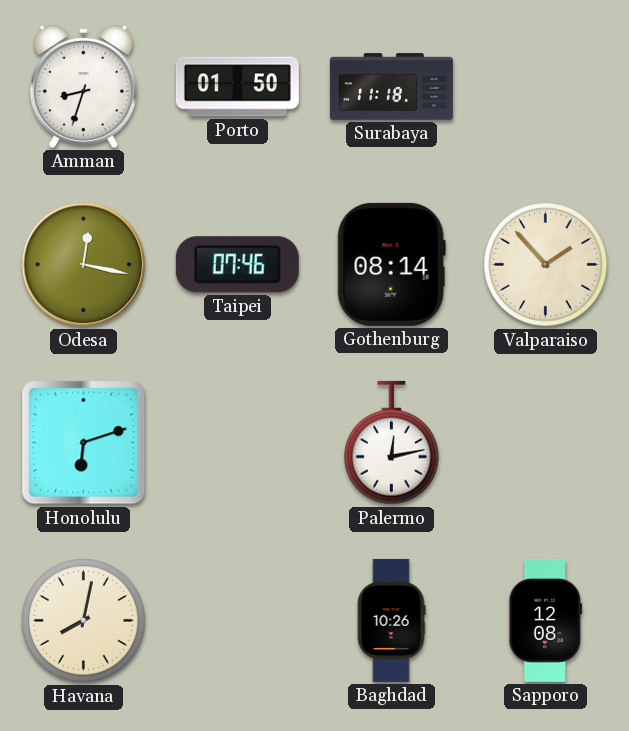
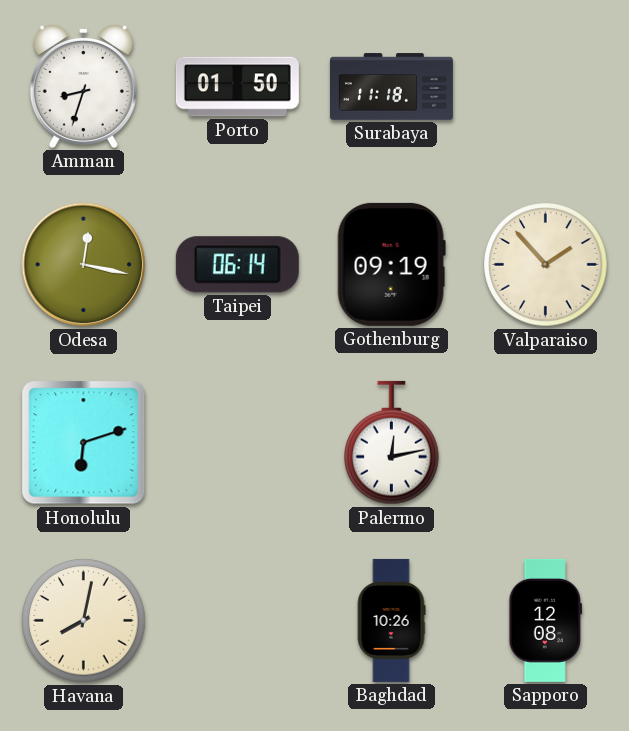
Taipei: 07:46 -> 06:14
Gothenburg: 08:14 -> 09:19
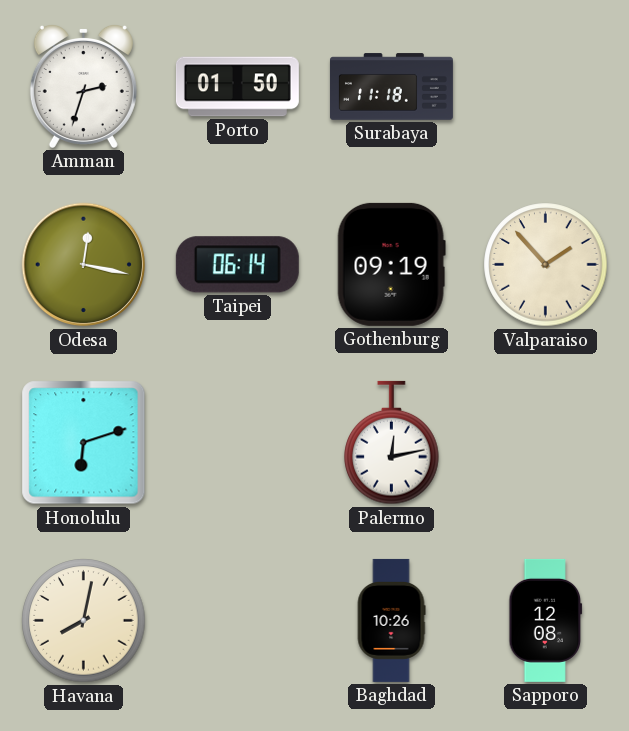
Amman: 8:33 -> 2:33
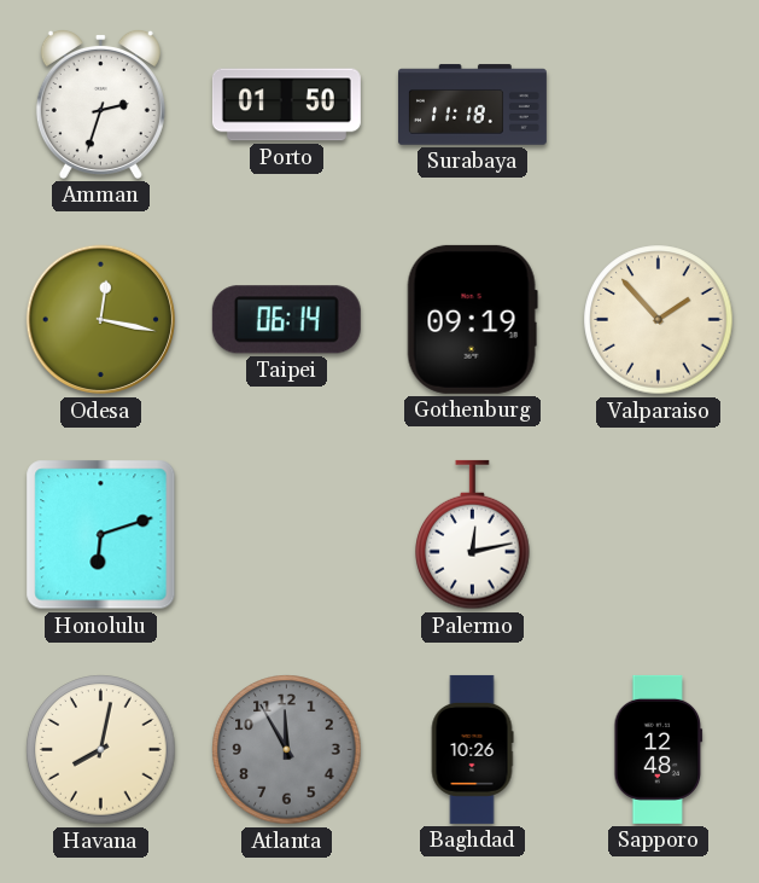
Atlanta: none -> 11:55
Sapporo: 12:08 -> 12:48
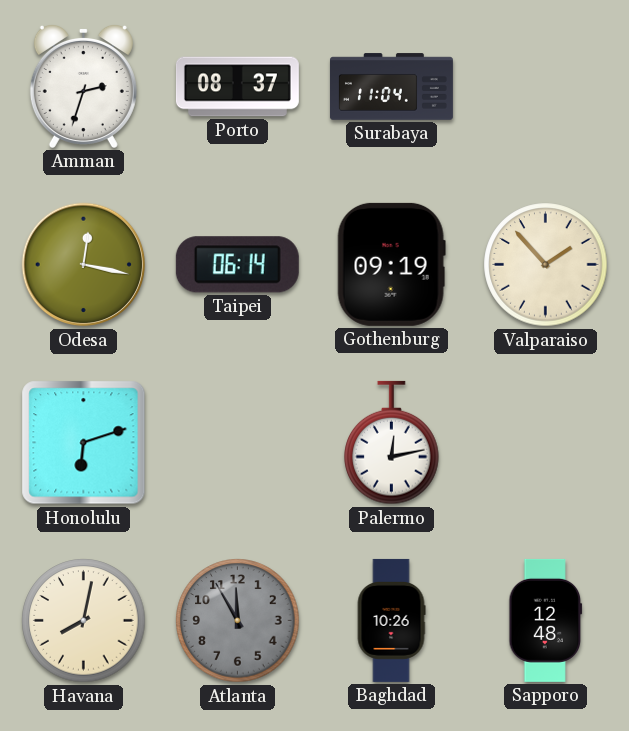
Porto: 01:50 -> 08:37
Surabaya: 11:18 -> 11:04
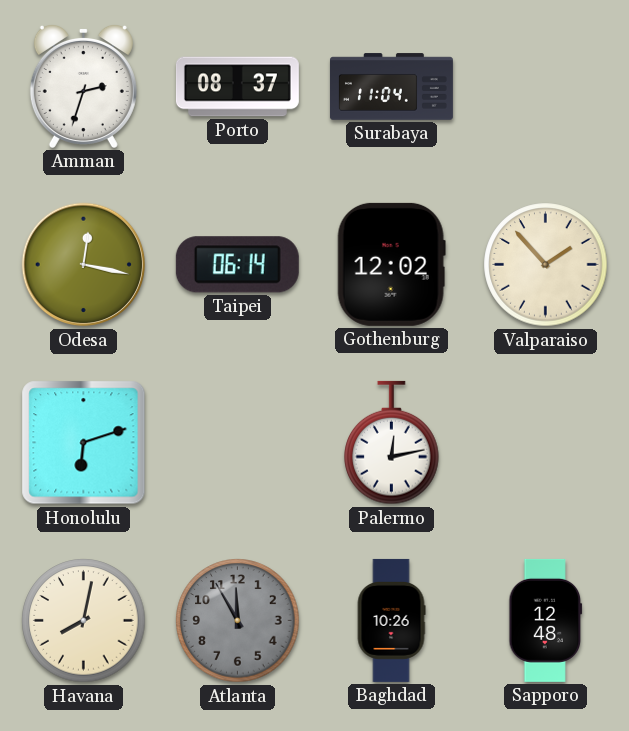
Gothenburg: 09:19 -> 12:02
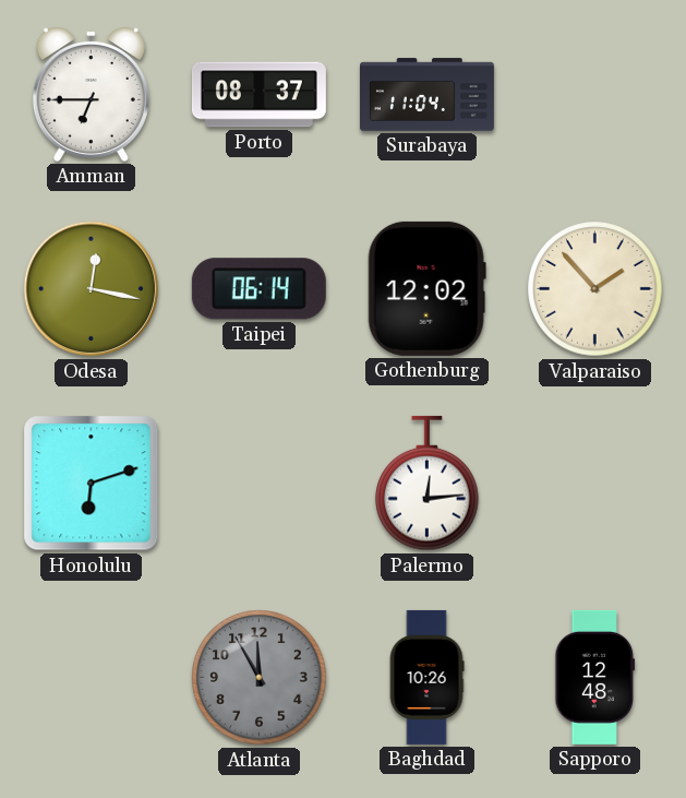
Amman: 2:33 -> 6:45
Palermo: 12:13 -> 12:14
Havana: 8:02 -> none
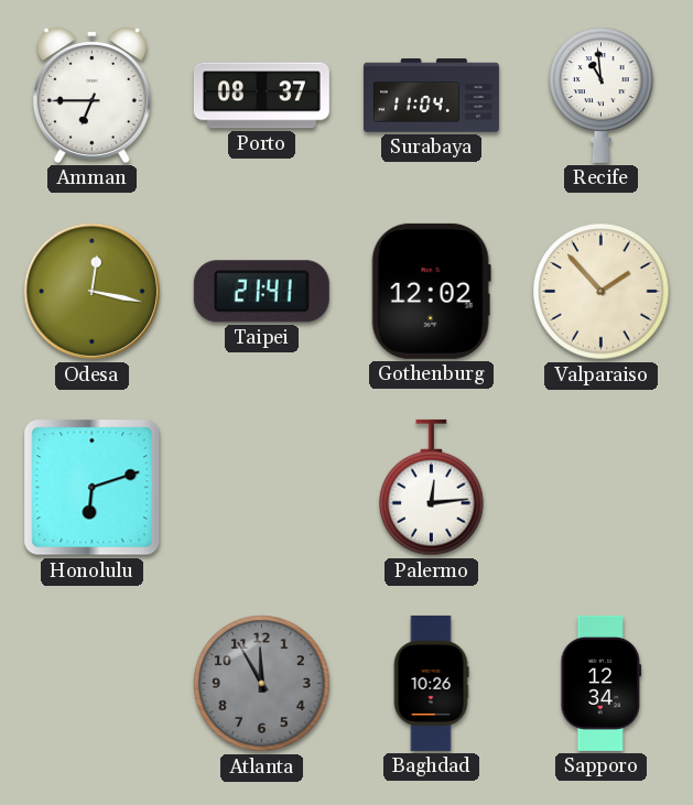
Recife: none -> 10:59
Taipei: 06:14 -> 21:41
Sapporo: 12:48 -> 12:34
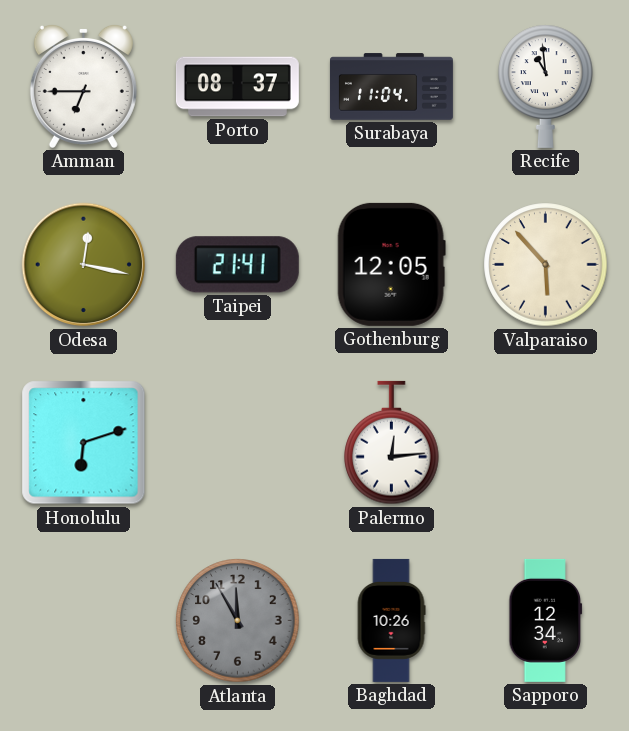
Gothenburg: 12:02 -> 12:05
Valparaiso: 1:53 -> 5:53
